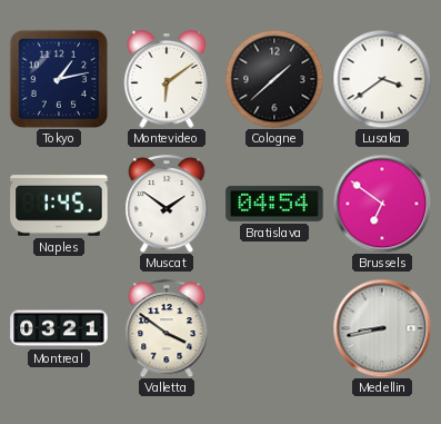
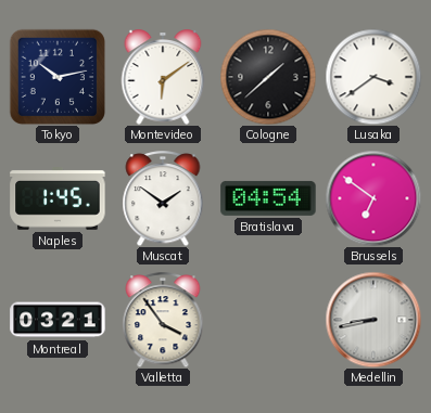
Tokyo: 1:13 -> 10:13
Valletta: 3:51 -> 3:54
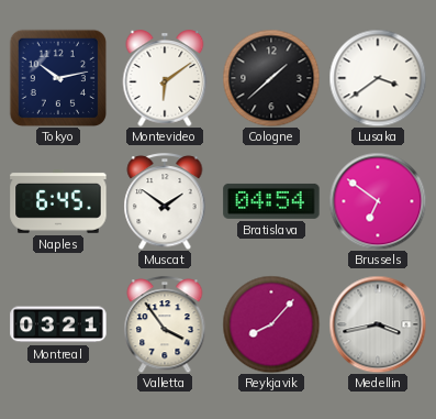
Naples: 1:45 -> 6:45
Reykjavik: none -> 8:07
Medellin: 8:43 -> 3:43
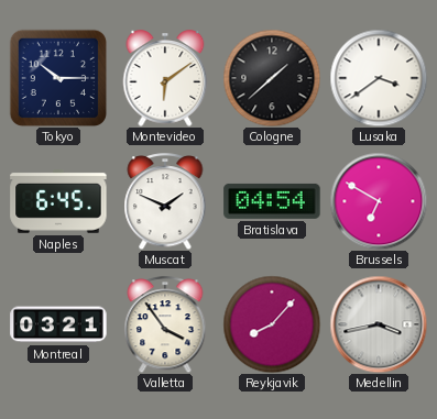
Tokyo: 10:13 -> 10:15
Muscat: 1:51 -> 1:49
Brussels: 6:51 -> 6:50
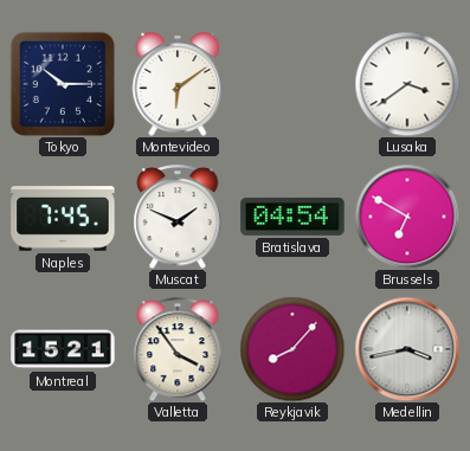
Cologne: 1:38 -> none
Naples: 6:45 -> 7:45
Montreal: 03:21 -> 15:21
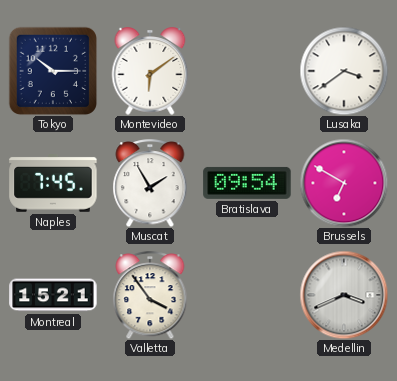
Muscat: 1:49 -> 1:55
Bratislava: 04:54 -> 09:54
Reykjavik: 8:07 -> none
Medellin: 3:43 -> 3:41
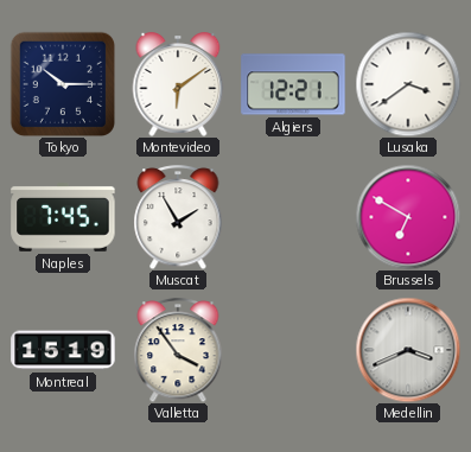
Algiers: none -> 12:21
Bratislava: 09:54 -> none
Montreal: 15:21 -> 15:19
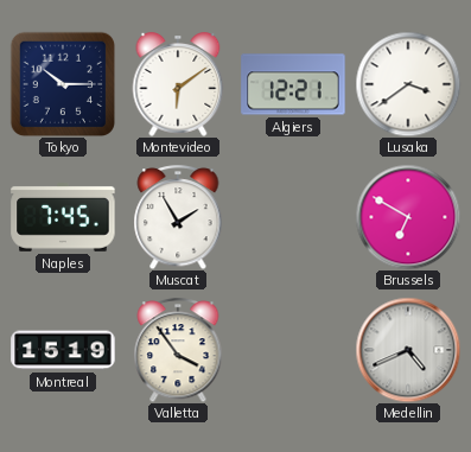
Medellin: 3:41 -> 4:41
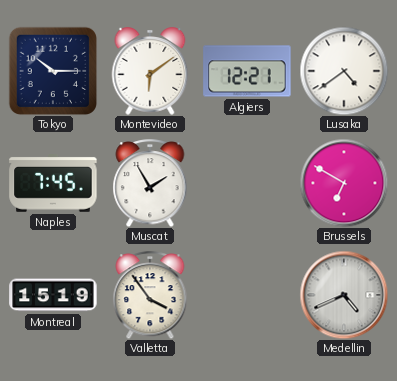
Lusaka: 3:39 -> 4:39
